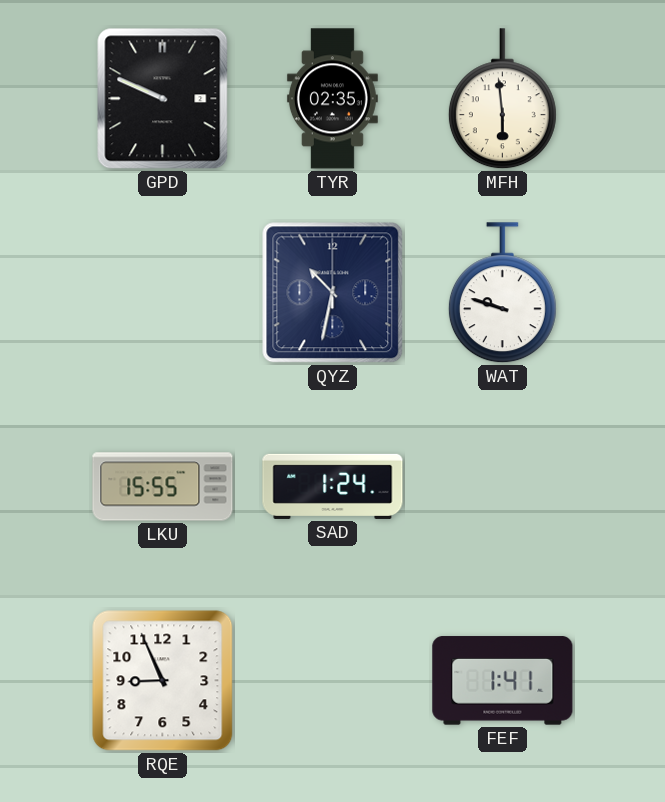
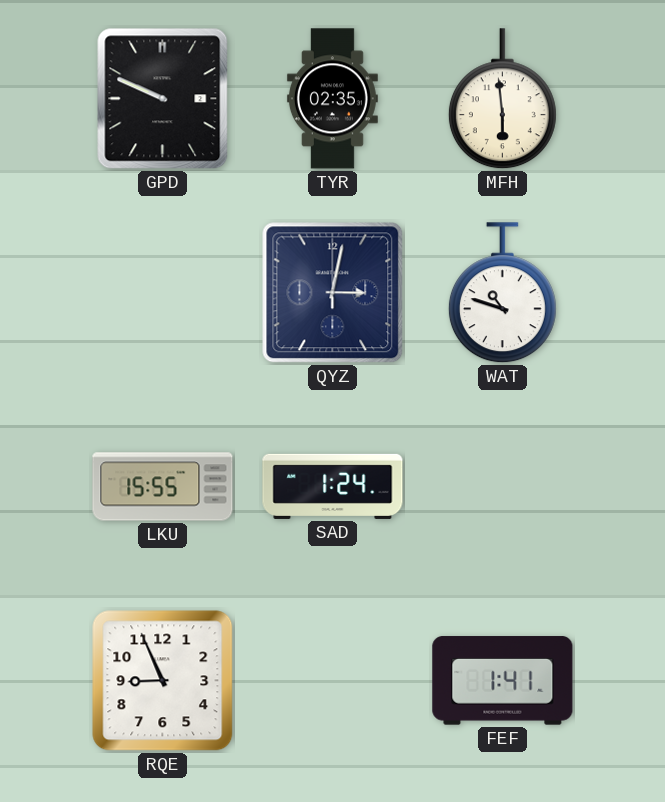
QYZ: 10:32 -> 3:02
WAT: 9:48 -> 10:48
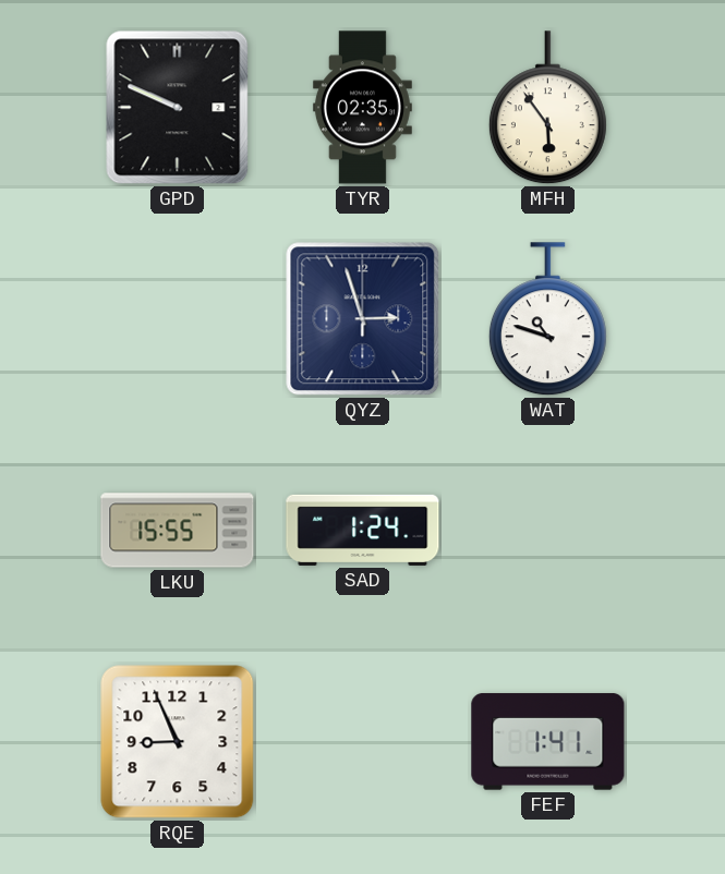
MFH: 5:59 -> 5:54
QYZ: 3:02 -> 2:57
